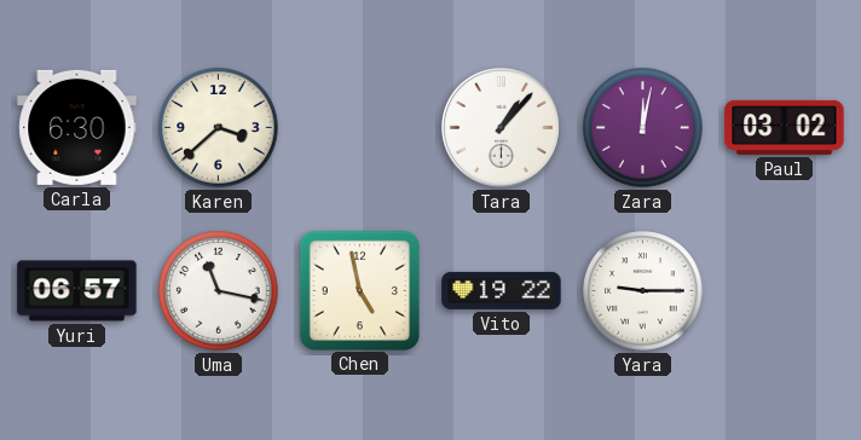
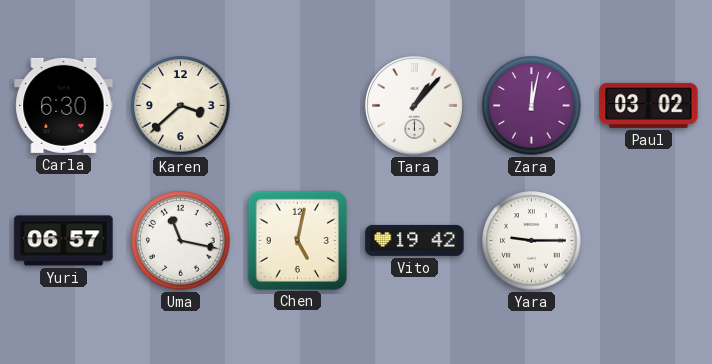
Chen: 4:58 -> 5:02
Vito: 19:22 -> 19:42
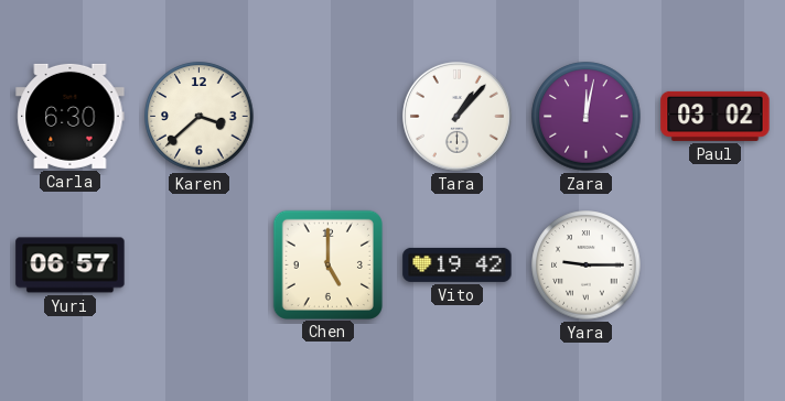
Uma: 11:17 -> none
Chen: 5:02 -> 5:00
